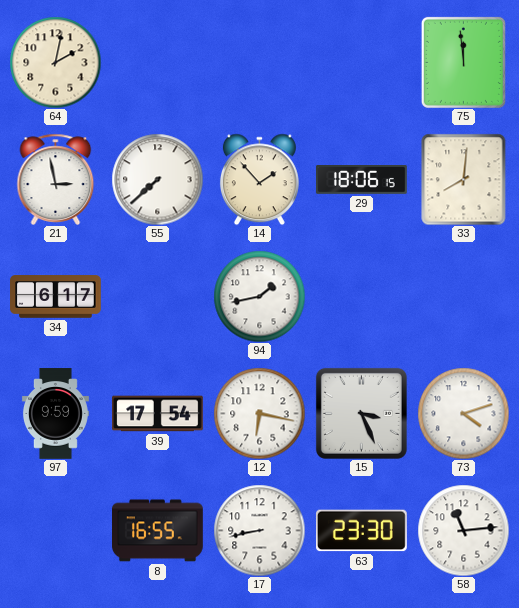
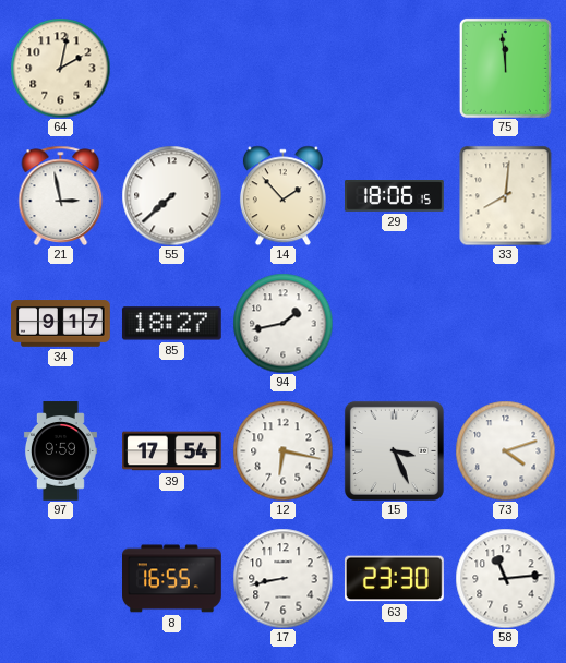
34: 6:17 -> 9:17
85: none -> 18:27
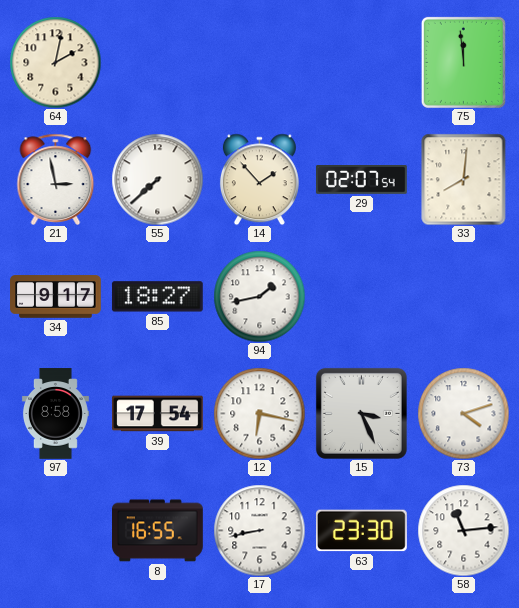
29: 18:06 -> 02:07
97: 9:59 -> 8:58
